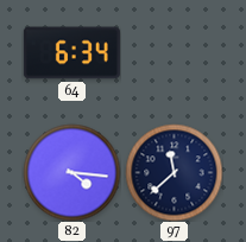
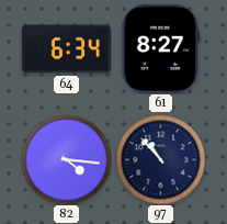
61: none -> 8:27
97: 11:38 -> 10:53
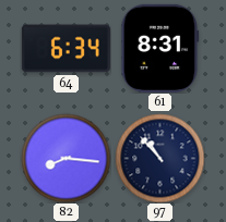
61: 8:27 -> 8:31
82: 4:16 -> 8:16
